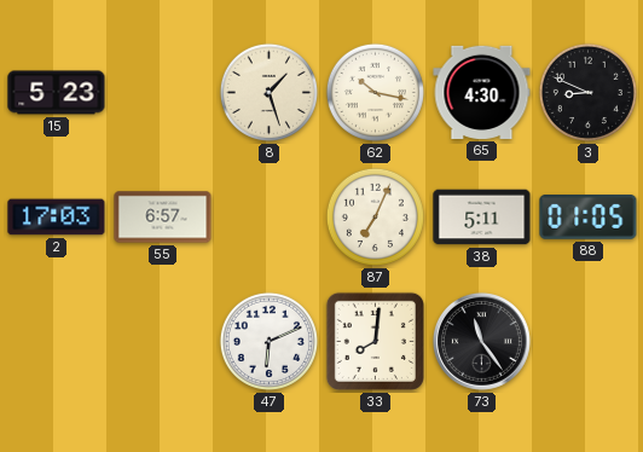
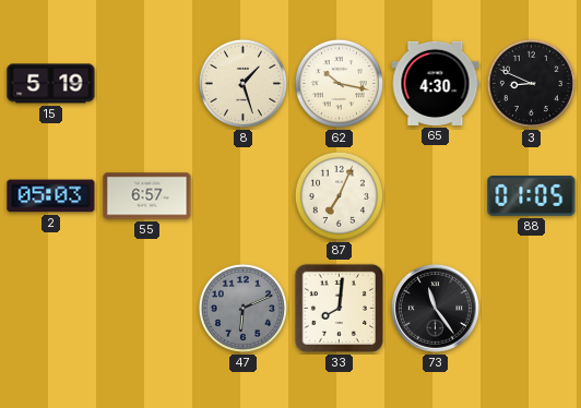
15: 5:23 -> 5:19
2: 17:03 -> 05:03
38: 5:11 -> none
47 dial: white -> grey
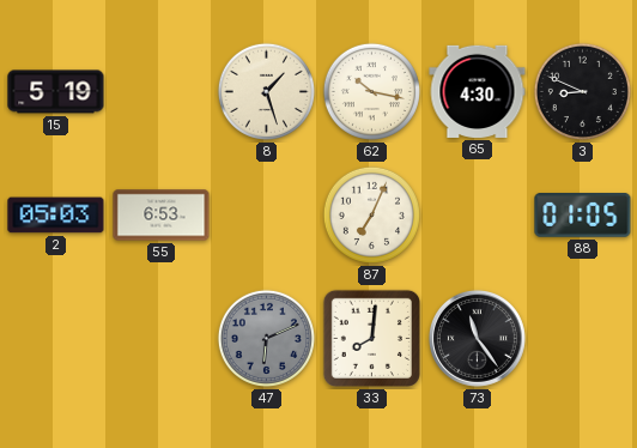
55: 6:57 -> 6:53
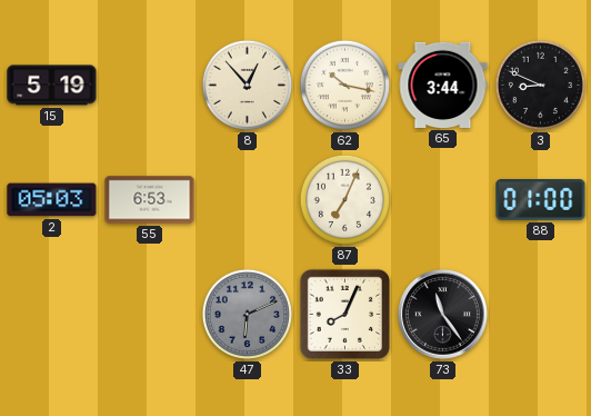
8: 1:27 -> 12:53
65: 4:30 -> 3:44
88: 01:05 -> 01:00
33: 8:01 -> 8:04
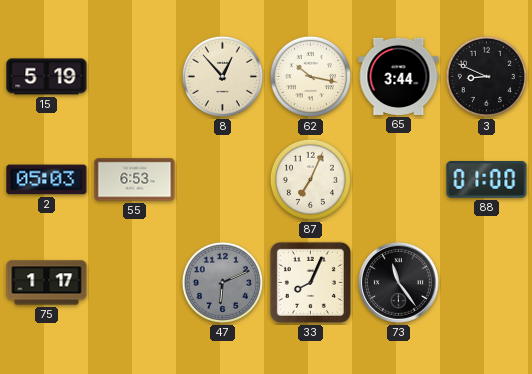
75: none -> 1:17
